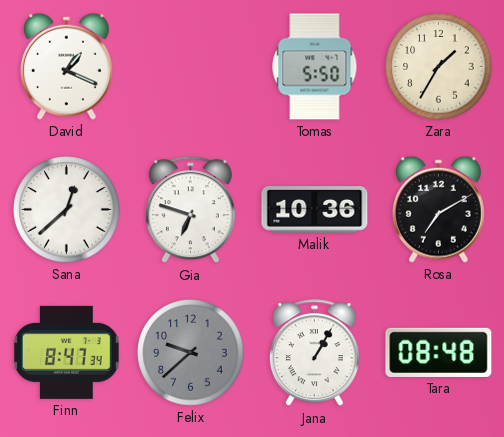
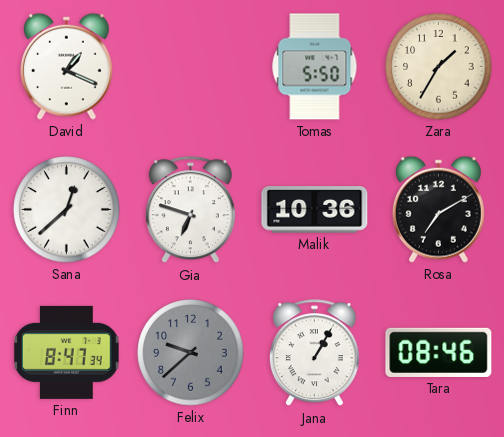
Tara: 08:48 -> 08:46
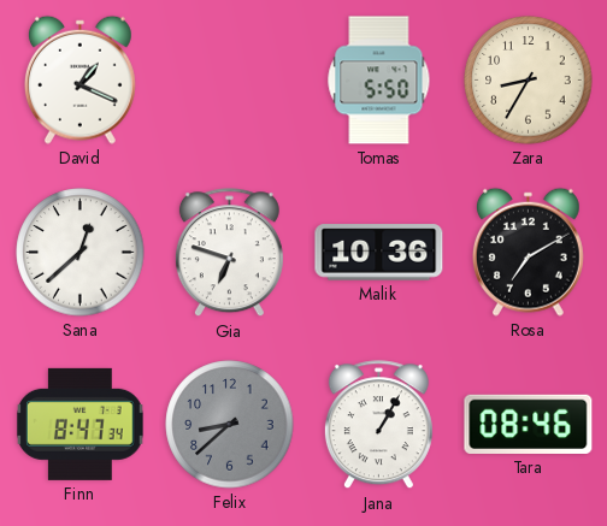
Zara: 1:35 -> 8:35
Felix: 9:38 -> 8:38
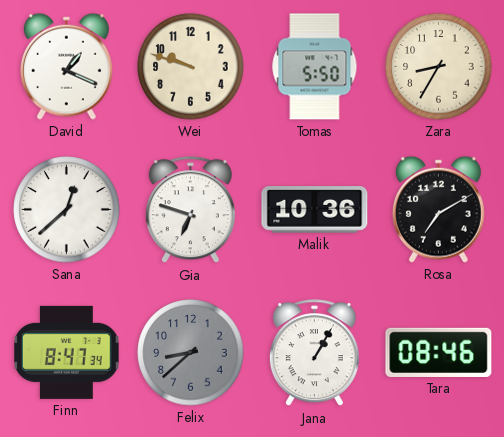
Wei: none -> 9:48
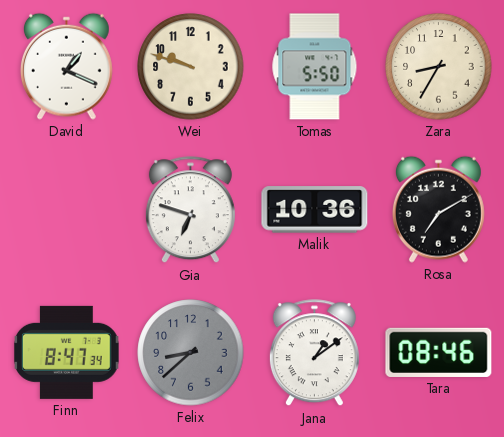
Sana: 12:38 -> none
Jana: 1:05 -> 1:09
